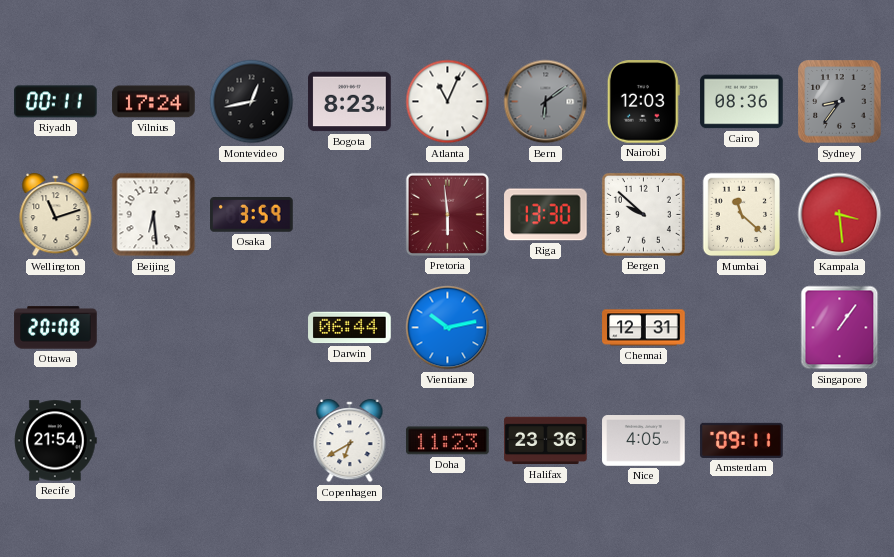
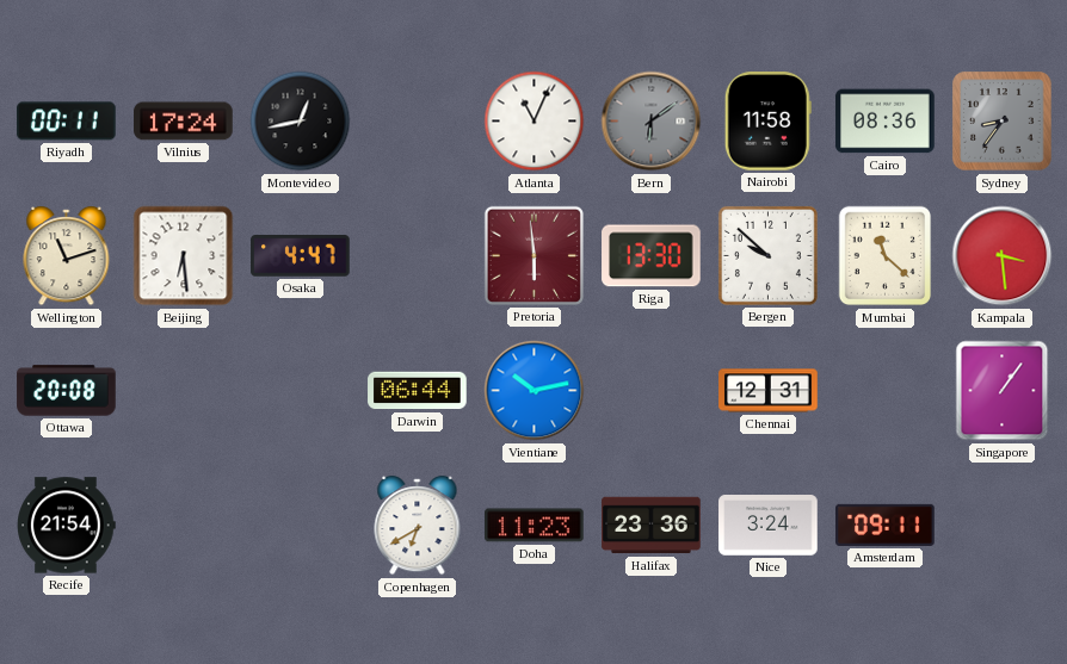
Bogota: 8:23 -> none
Nairobi: 12:03 -> 11:58
Osaka: 3:59 -> 4:47
Nice: 4:05 -> 3:24
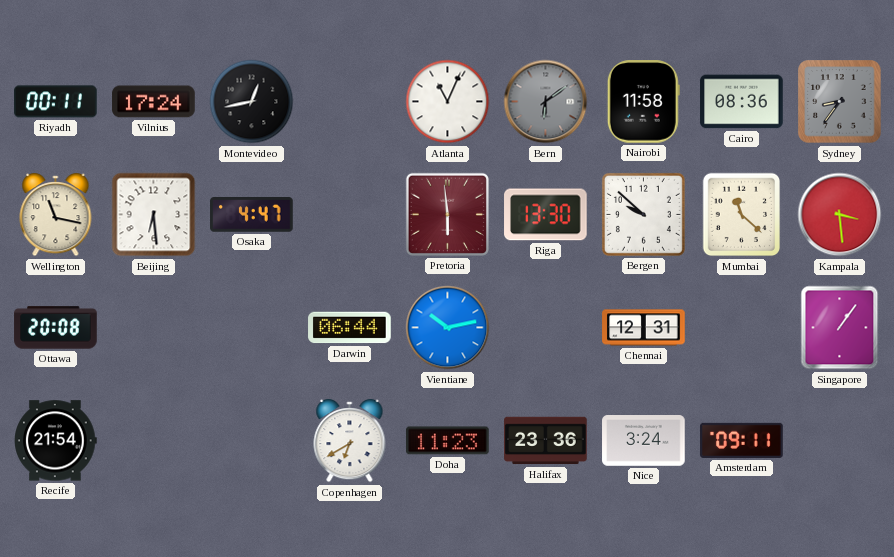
Wellington: 11:12 -> 11:17
